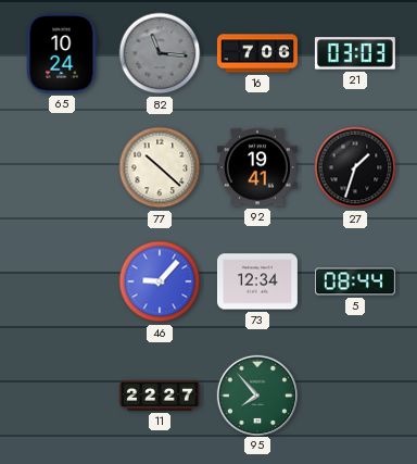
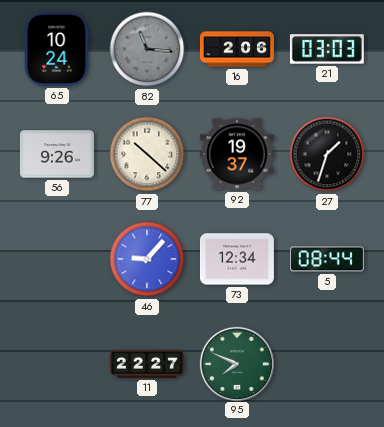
16: 7:06 -> 2:06
56: none -> 9:26
92: 19:41 -> 19:37
95: 7:53 -> 7:49
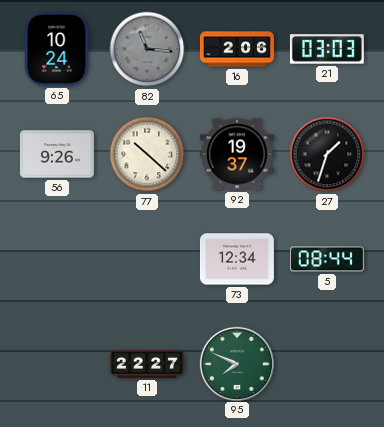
46: 9:07 -> none
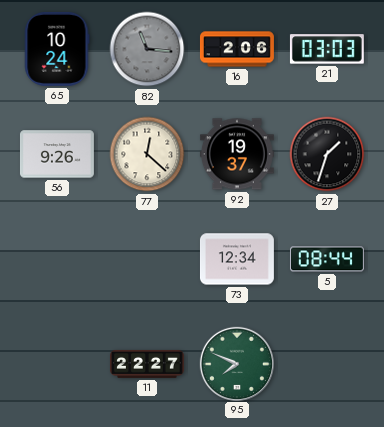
77: 10:22 -> 12:22
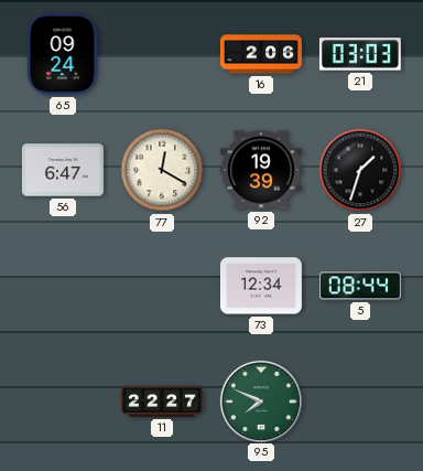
65: 10:24 -> 09:24
82: 11:16 -> none
56: 9:26 -> 6:47
77: 12:22 -> 12:20
92: 19:37 -> 19:39
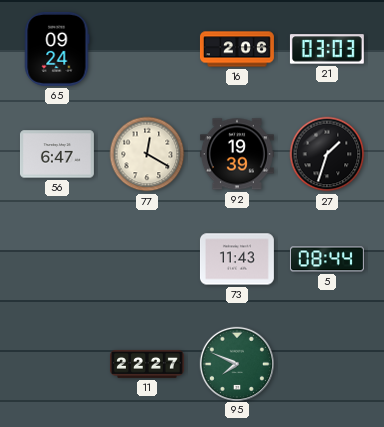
73: 12:34 -> 11:43
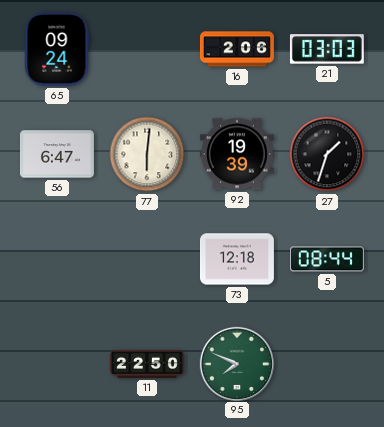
77: 12:20 -> 6:01
73: 11:43 -> 12:18
11: 22:27 -> 22:50
